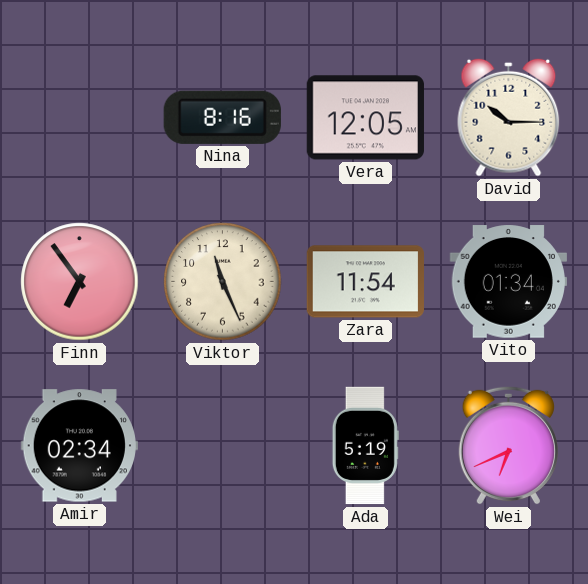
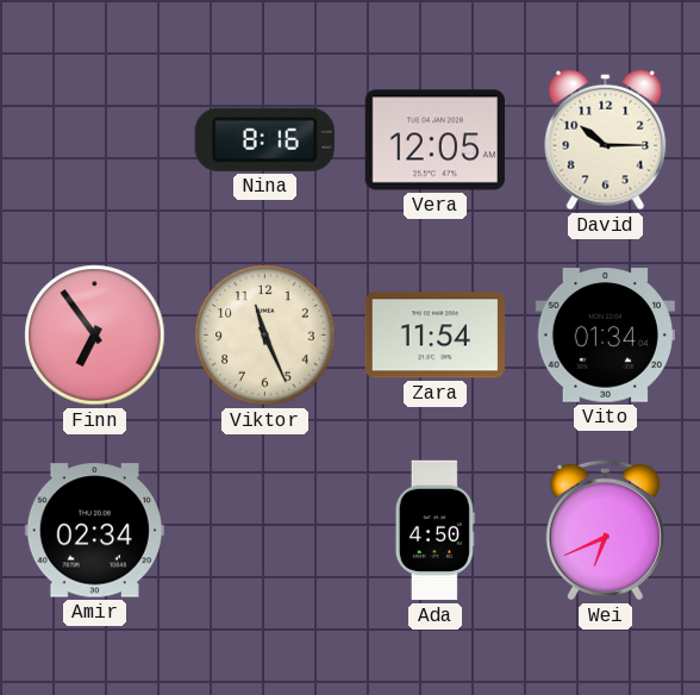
Ada: 5:19 -> 4:50
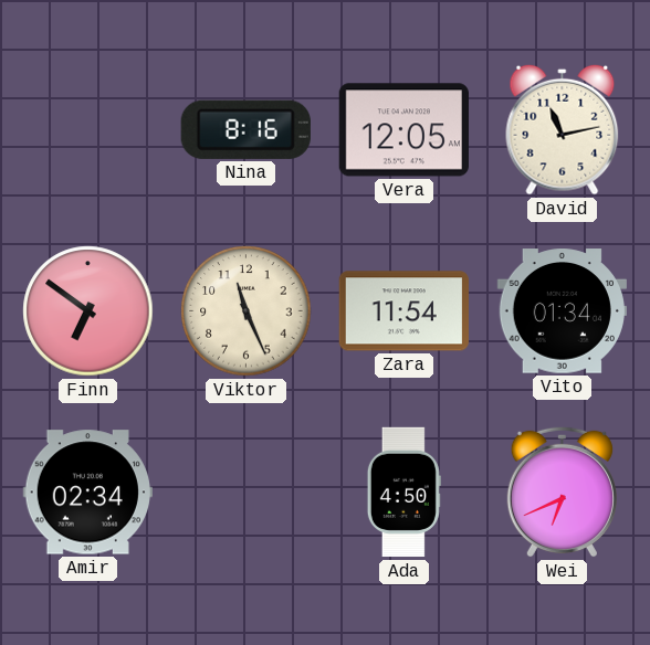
David: 10:15 -> 11:13
Finn: 6:54 -> 6:51
